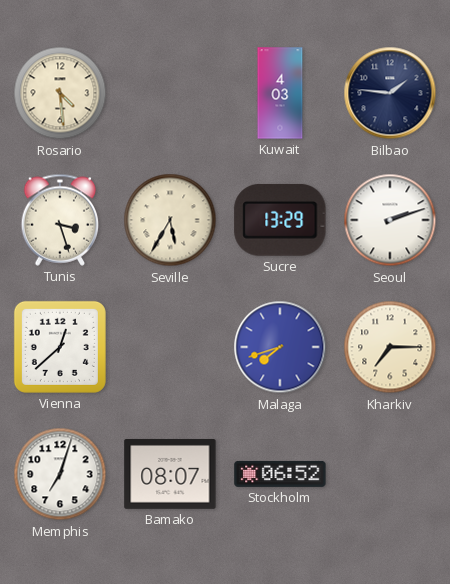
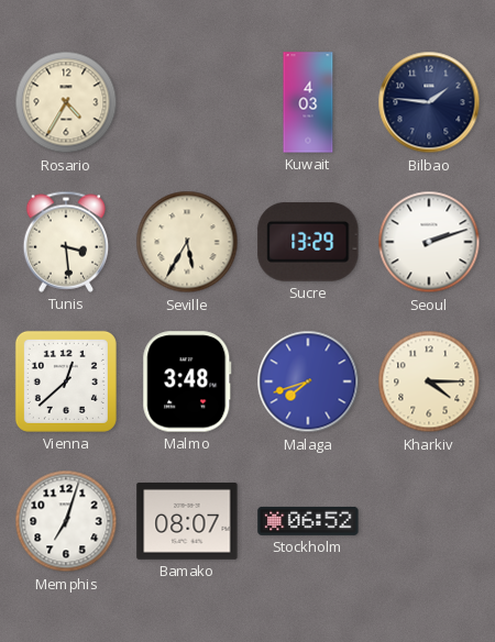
Rosario: 4:29 -> 4:35
Tunis: 3:27 -> 3:29
Malmo: none -> 3:48
Kharkiv: 7:15 -> 4:15
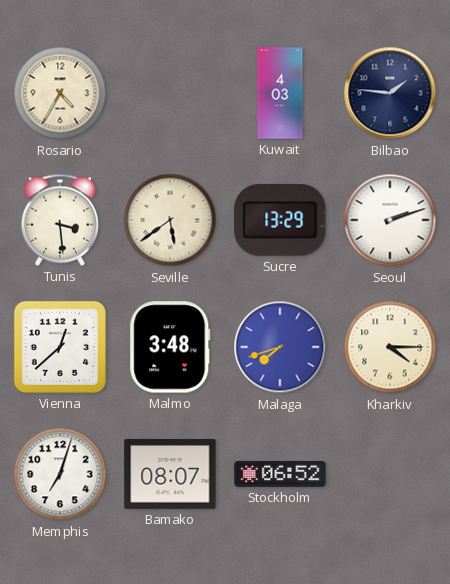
Seville: 5:35 -> 5:39
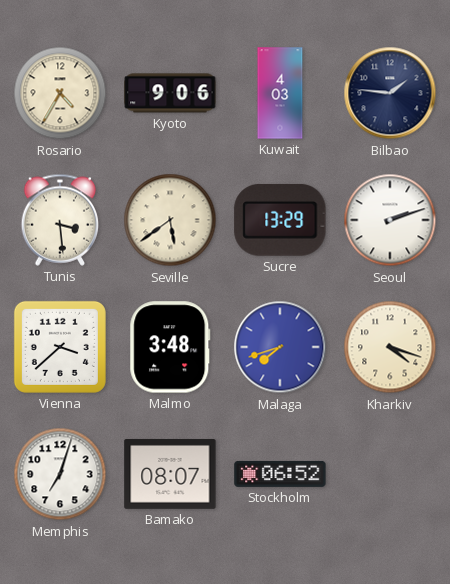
Kyoto: none -> 9:06
Vienna: 12:38 -> 3:38
Kharkiv: 4:15 -> 4:18
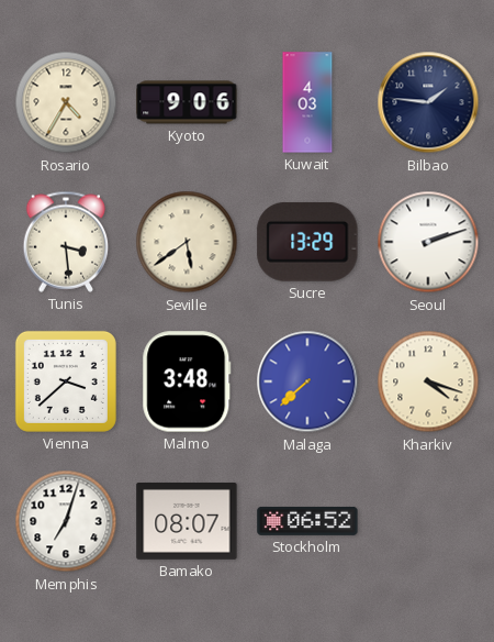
Malaga: 7:42 -> 7:38
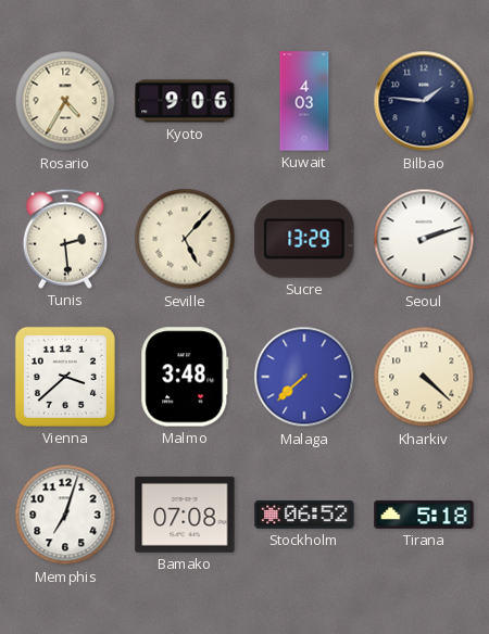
Tunis: 3:29 -> 2:29
Seville: 5:39 -> 5:07
Kharkiv: 4:18 -> 4:22
Bamako: 08:07 -> 07:08
Tirana: none -> 5:18
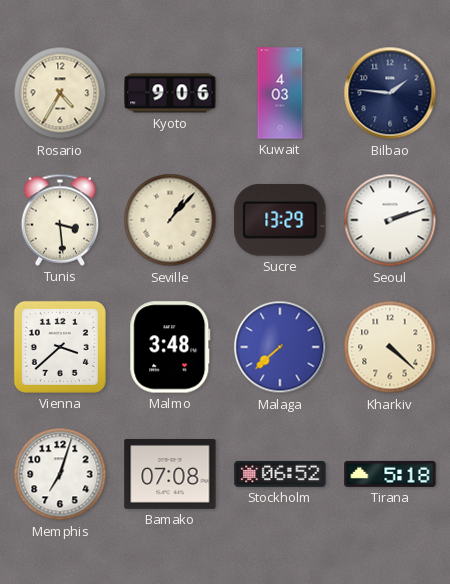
Tunis: 2:29 -> 3:29
Seville: 5:07 -> 1:07
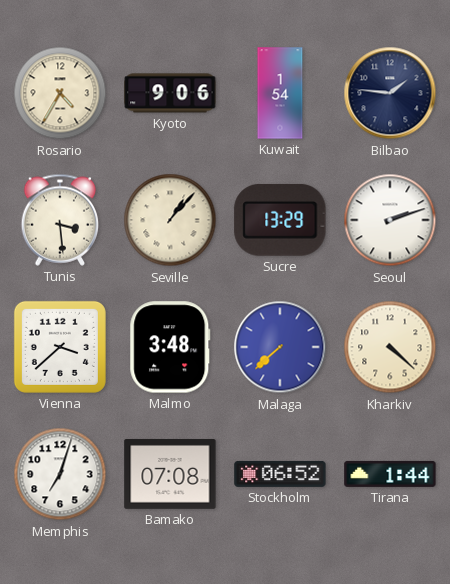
Kuwait: 4:03 -> 1:54
Tirana: 5:18 -> 1:44
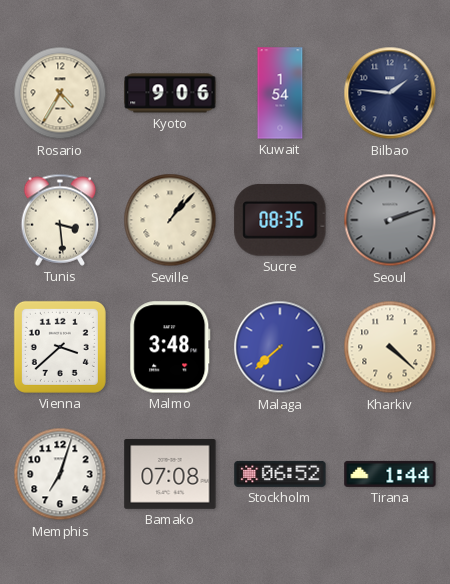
Sucre: 13:29 -> 08:35
Seoul dial: white -> grey
